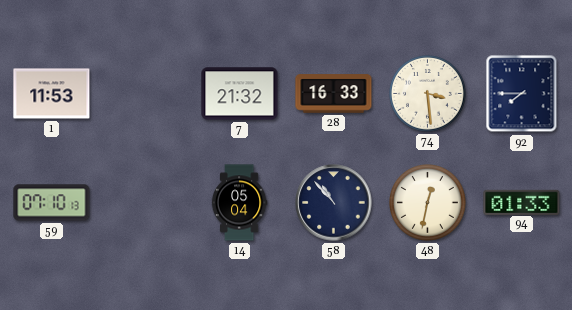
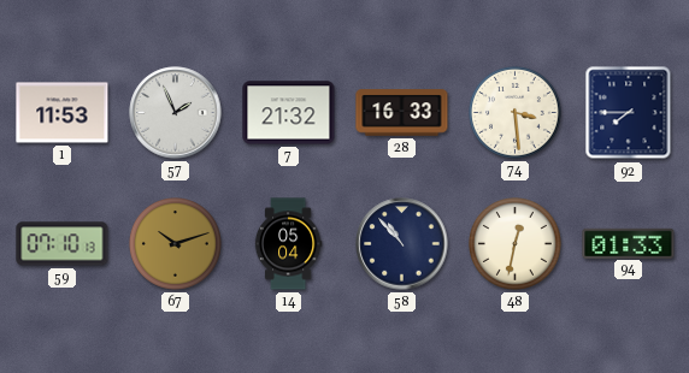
57: none -> 1:56
67: none -> 10:12
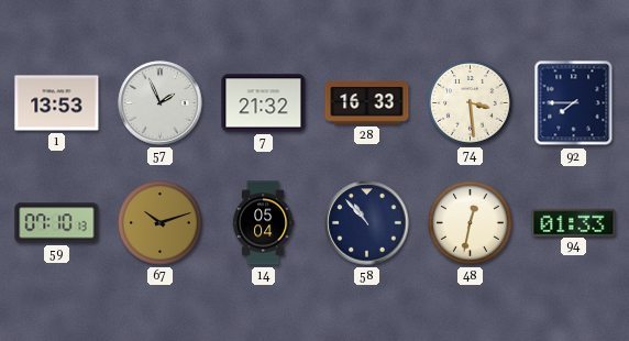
1: 11:53 -> 13:53
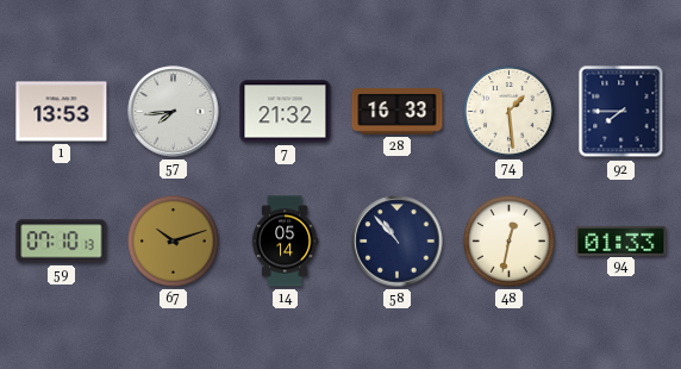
57: 1:56 -> 7:44
74: 3:29 -> 1:29
14: 05:04 -> 05:14
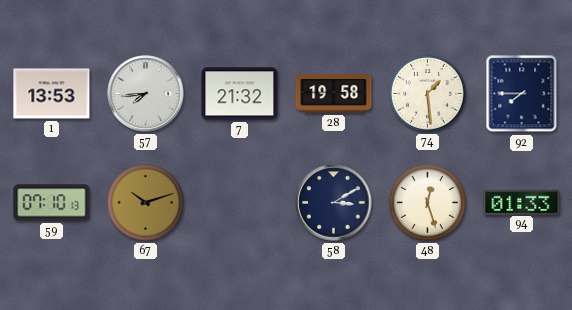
28: 16:33 -> 19:58
14: 05:14 -> none
58: 10:53 -> 3:10
48: 12:32 -> 12:27
